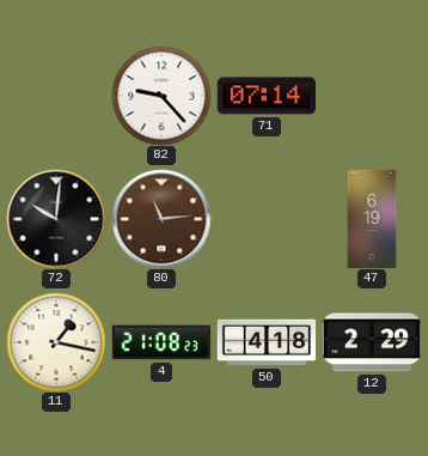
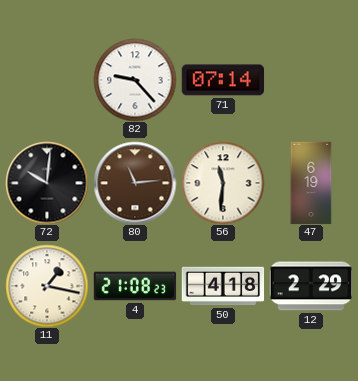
56: none -> 11:31
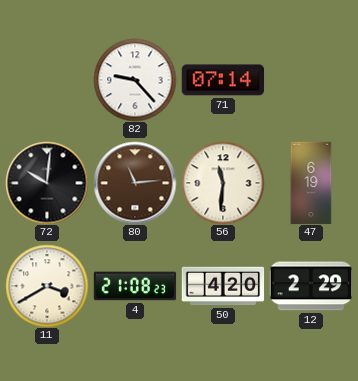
11: 1:17 -> 3:40
50: 4:18 -> 4:20
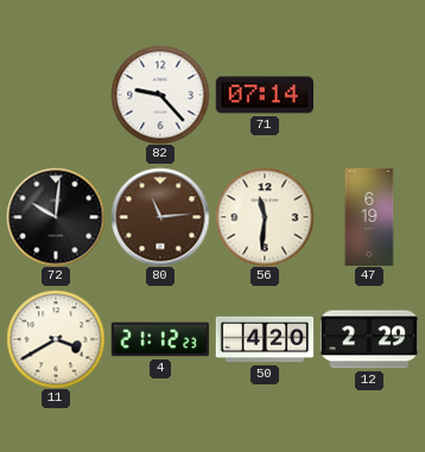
4: 21:08 -> 21:12
